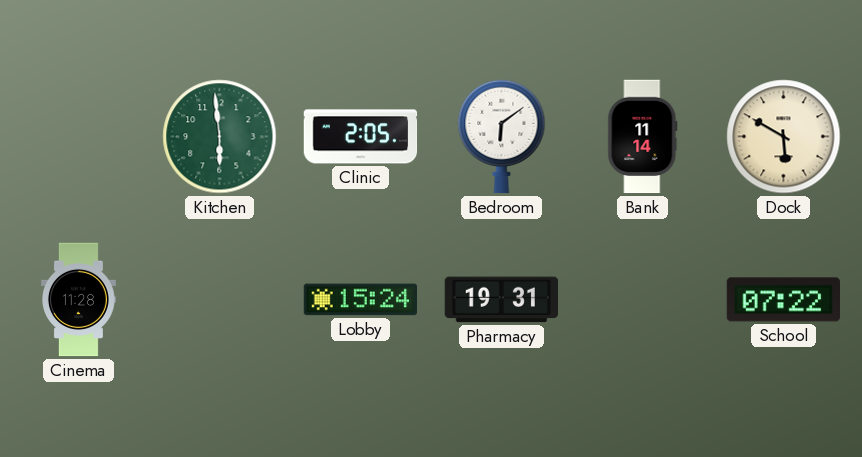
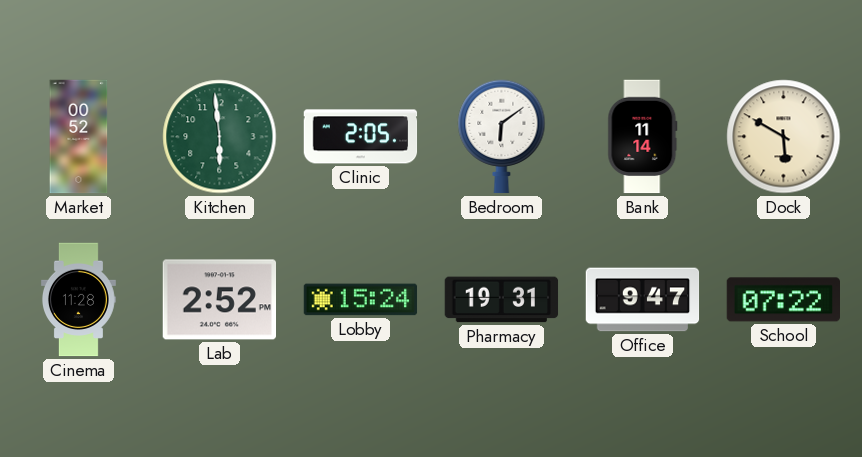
Market: none -> 00:52
Lab: none -> 2:52
Office: none -> 9:47
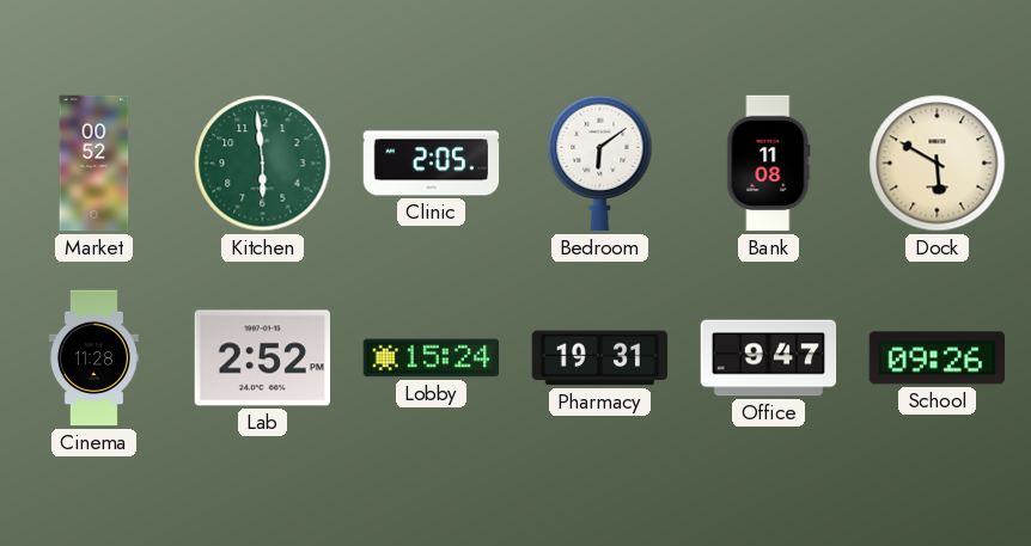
Bank: 11:14 -> 11:08
School: 07:22 -> 09:26
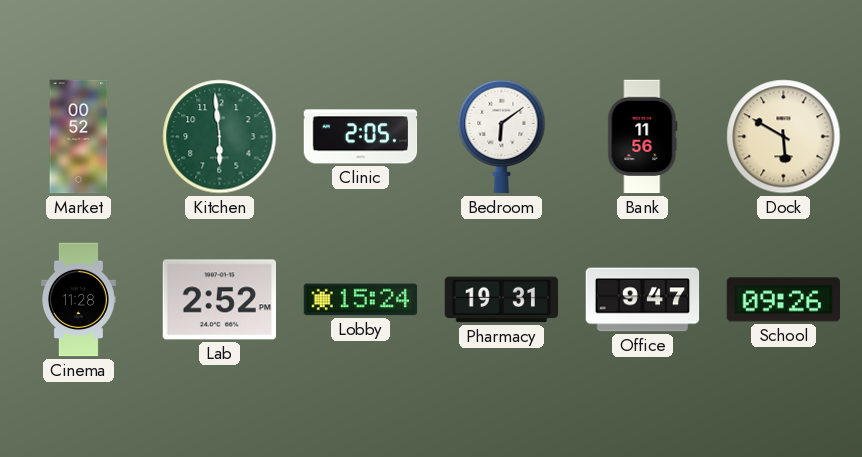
Bank: 11:08 -> 11:56
